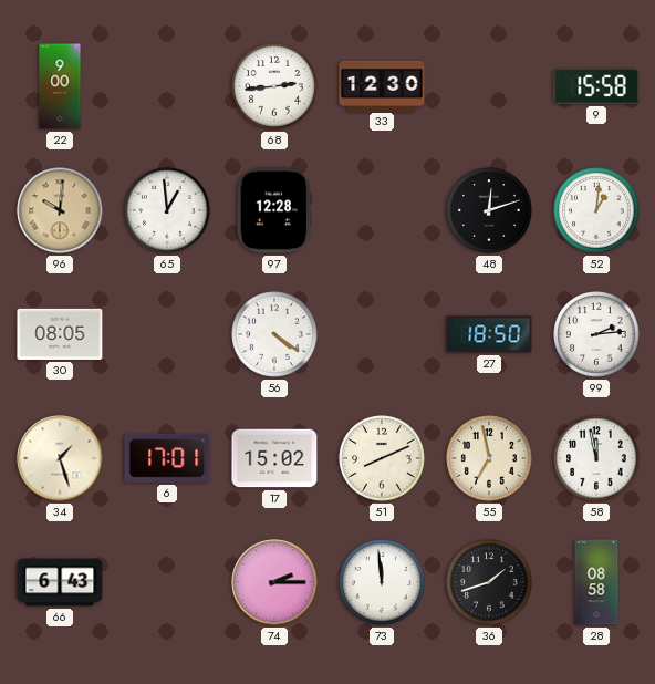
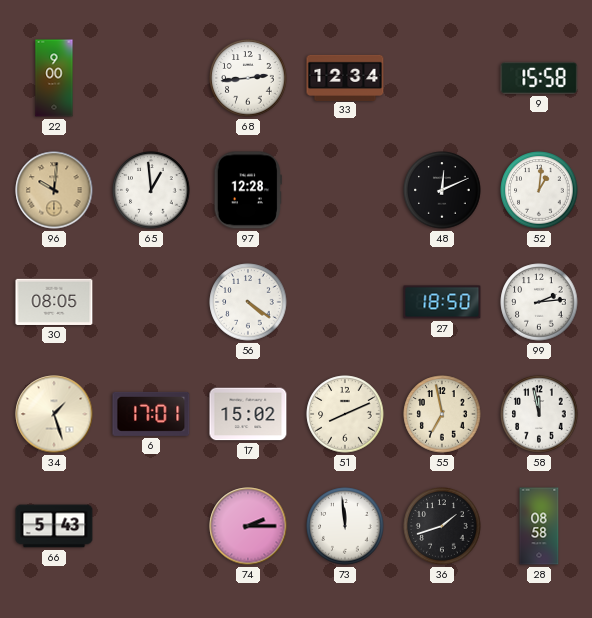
33: 12:30 -> 12:34
48: 12:12 -> 12:11
66: 6:43 -> 5:43
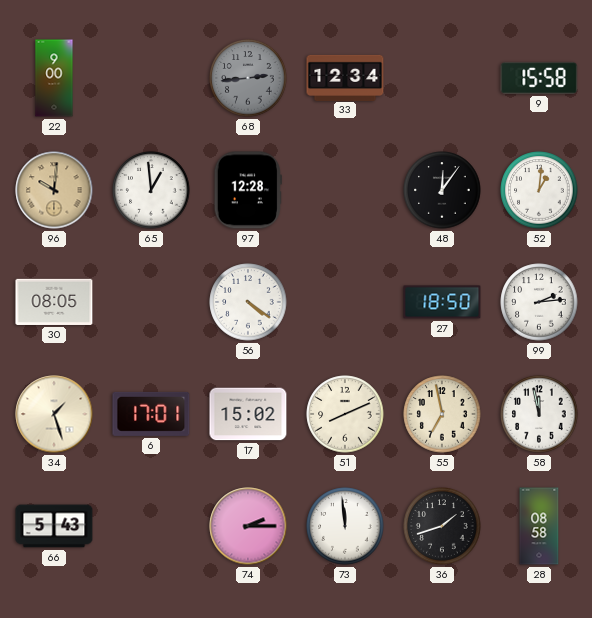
68 dial: white -> grey
48: 12:11 -> 12:06
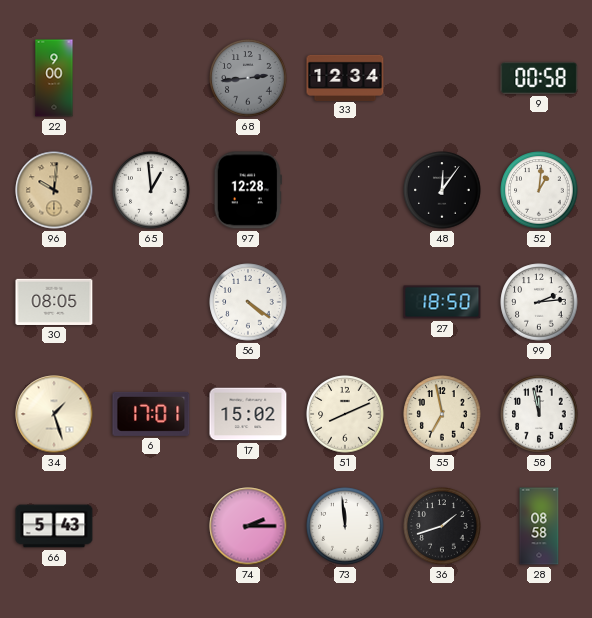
9: 15:58 -> 00:58
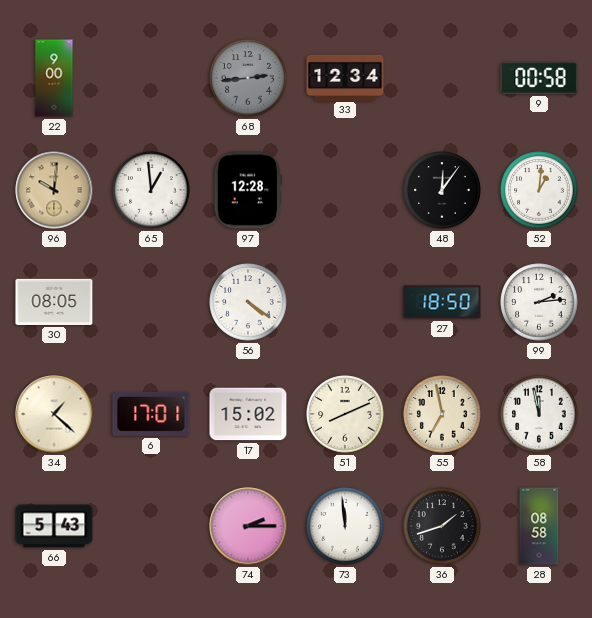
34: 1:27 -> 1:22
